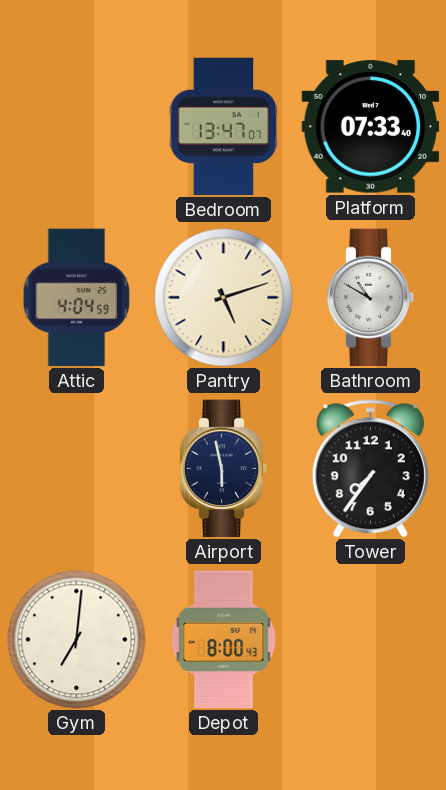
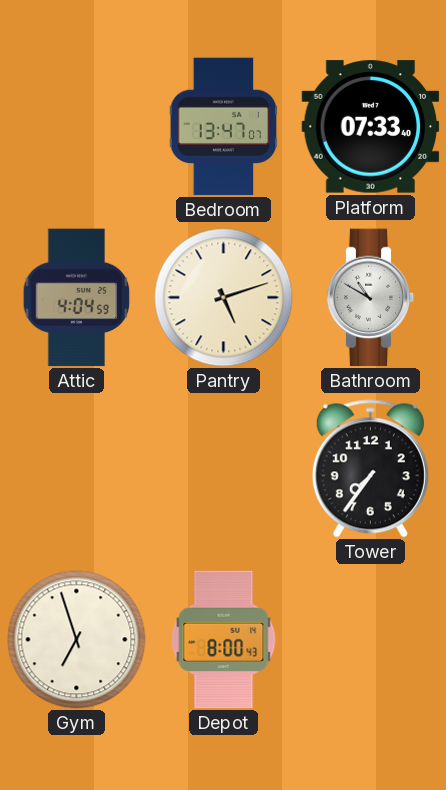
Airport: 5:58 -> none
Gym: 7:01 -> 6:57
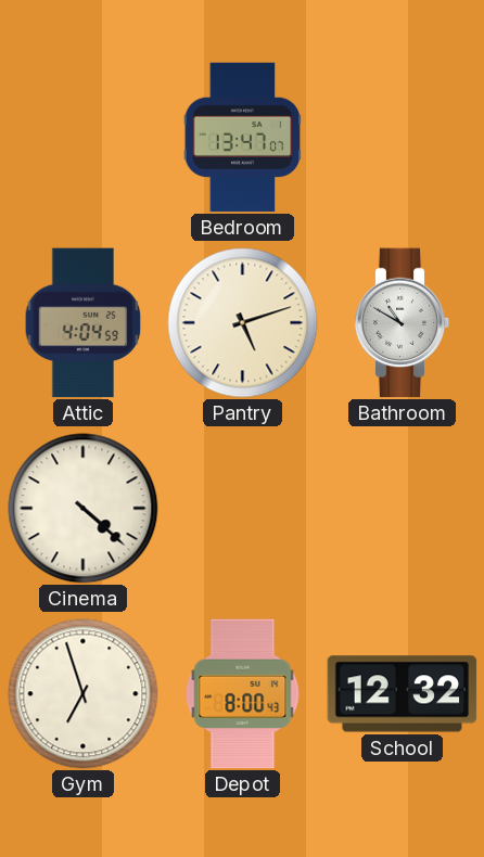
Platform: 07:33 -> none
Cinema: none -> 4:22
Tower: 7:36 -> none
School: none -> 12:32
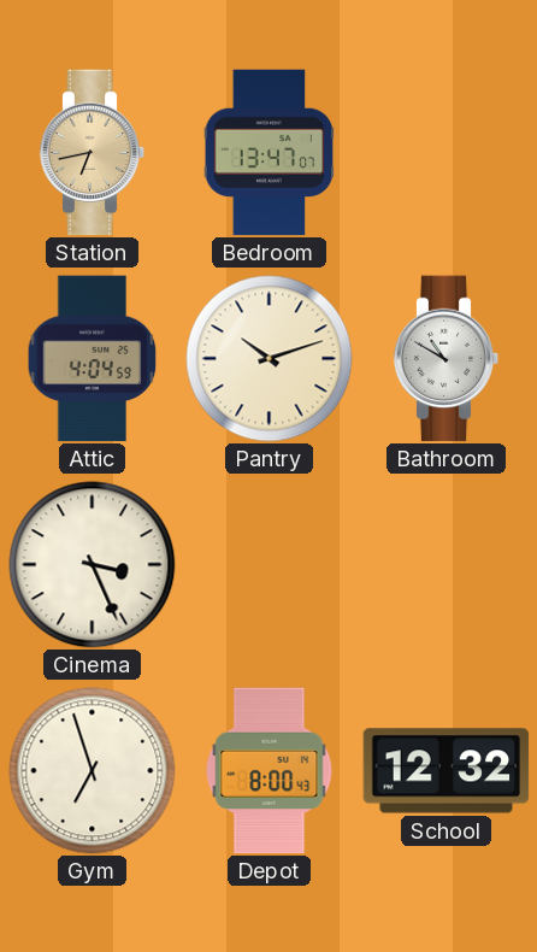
Station: none -> 6:43
Pantry: 5:12 -> 10:12
Cinema: 4:22 -> 3:26
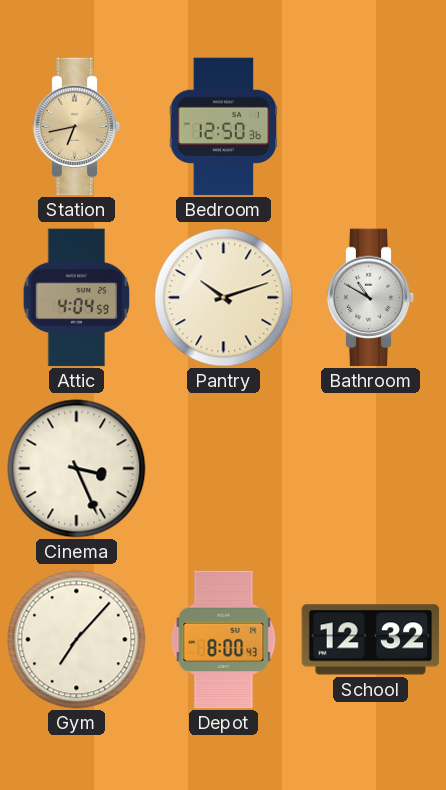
Bedroom: 13:47 -> 12:50
Gym: 6:57 -> 7:07
